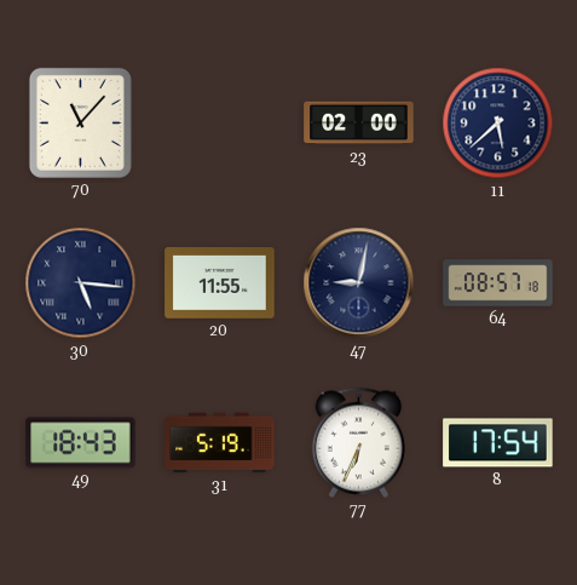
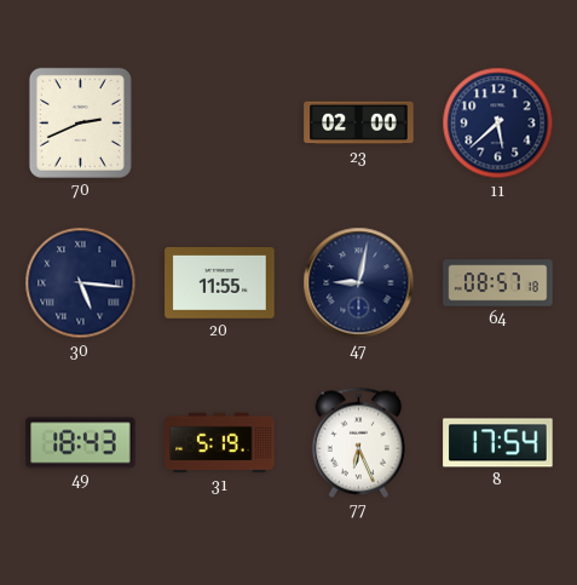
70: 11:07 -> 2:41
77: 6:34 -> 6:26
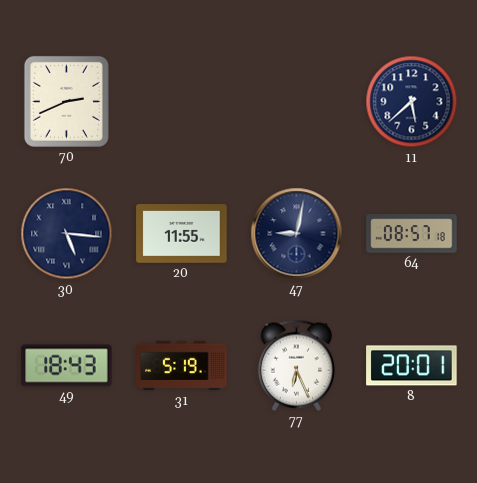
23: 02:00 -> none
8: 17:54 -> 20:01
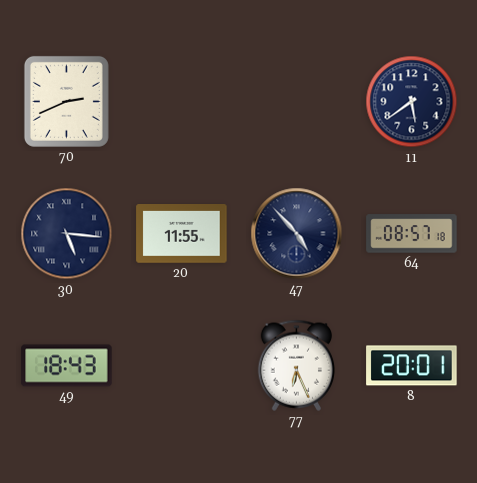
11: 5:38 -> 5:39
47: 9:02 -> 4:53
31: 5:19 -> none
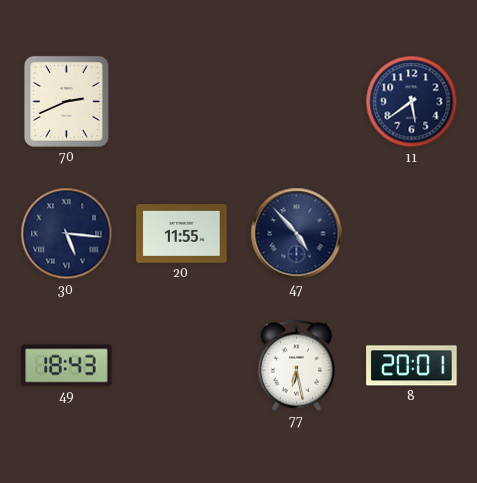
64: 08:57 -> none
77: 6:26 -> 6:28
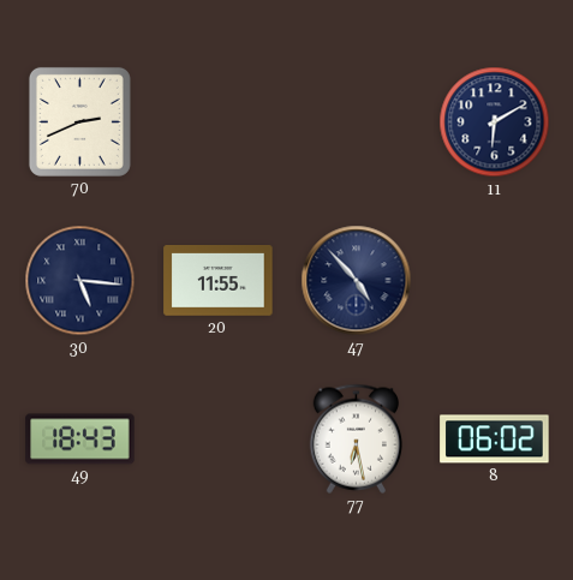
11: 5:39 -> 6:10
8: 20:01 -> 06:02
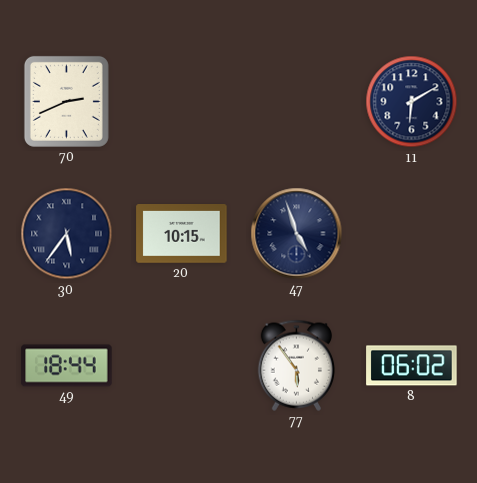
30: 5:16 -> 5:36
20: 11:55 -> 10:15
47: 4:53 -> 4:57
49: 18:43 -> 18:44
77: 6:28 -> 5:54
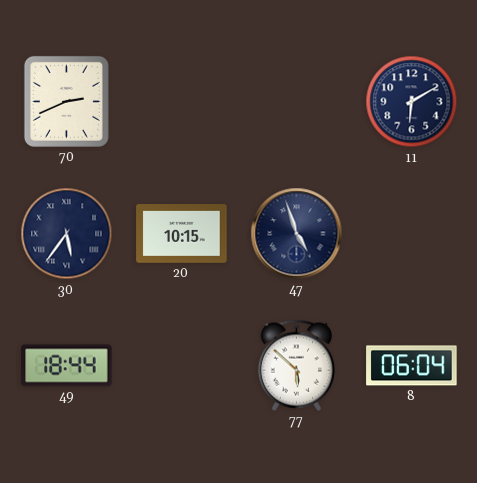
77: 5:54 -> 5:52
8: 06:02 -> 06:04
